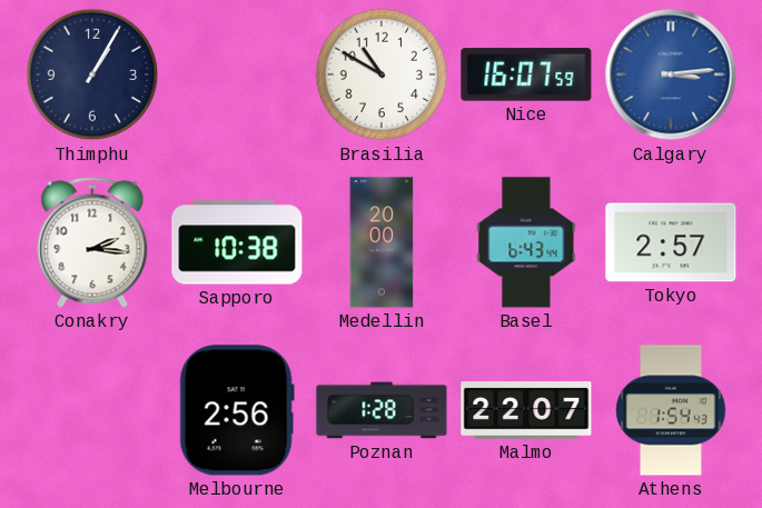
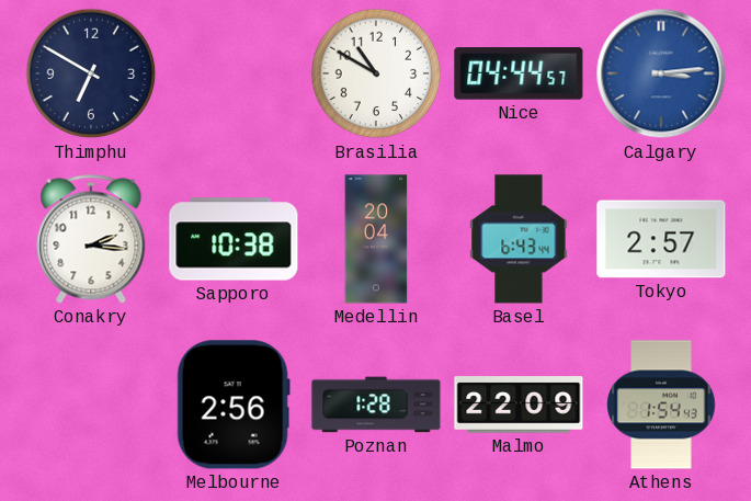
Thimphu: 1:05 -> 6:50
Nice: 16:07 -> 04:44
Medellin: 20:00 -> 20:04
Malmo: 22:07 -> 22:09
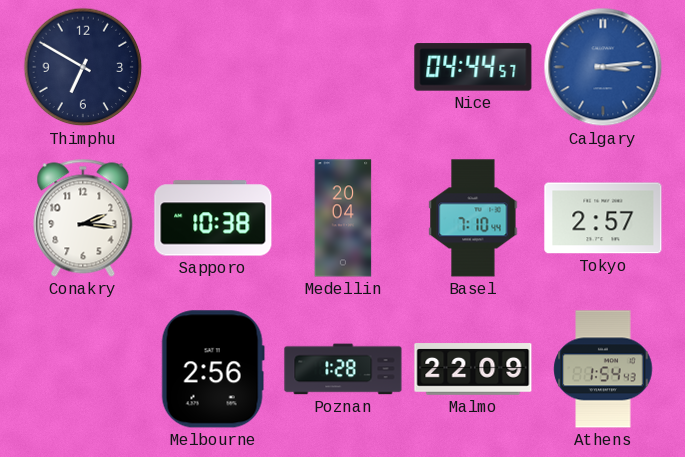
Brasilia: 10:50 -> none
Basel: 6:43 -> 7:10
